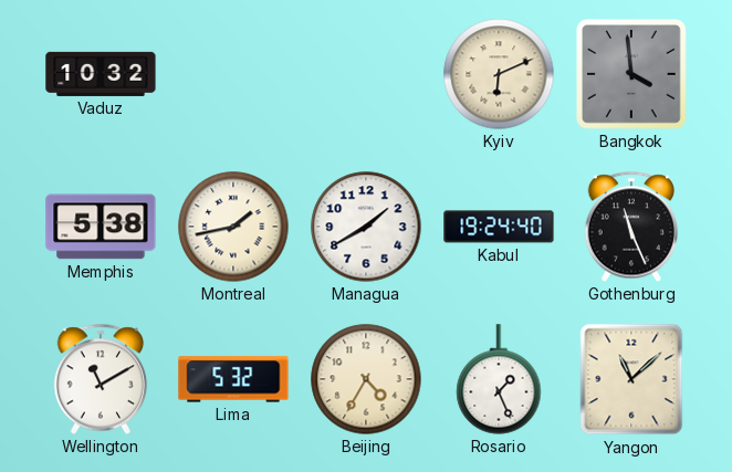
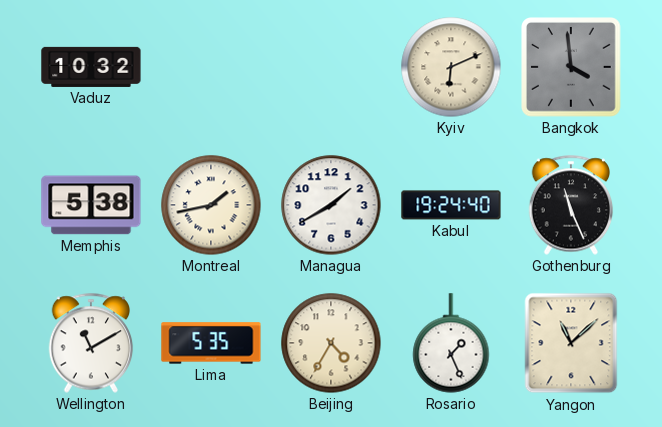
Lima: 5:32 -> 5:35
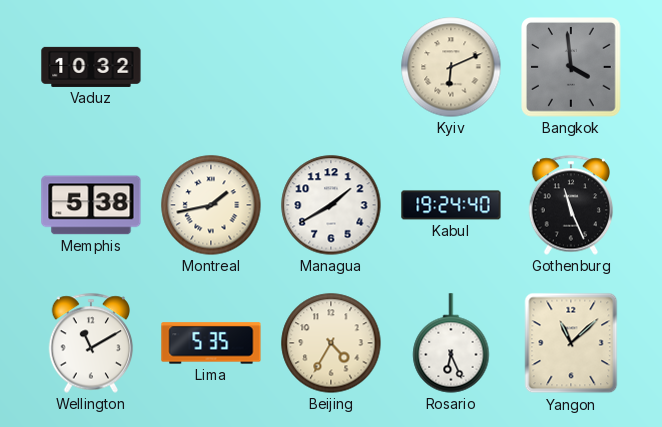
Rosario: 1:26 -> 6:26
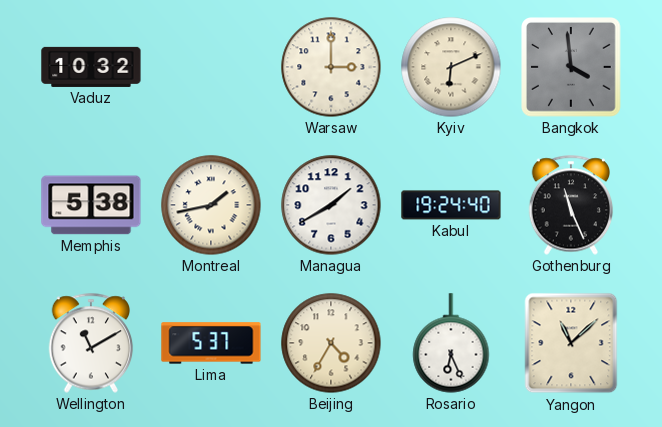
Warsaw: none -> 3:00
Lima: 5:35 -> 5:37
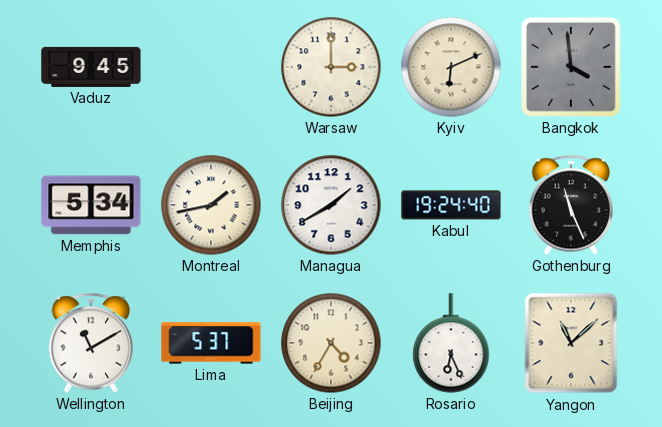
Vaduz: 10:32 -> 9:45
Memphis: 5:38 -> 5:34
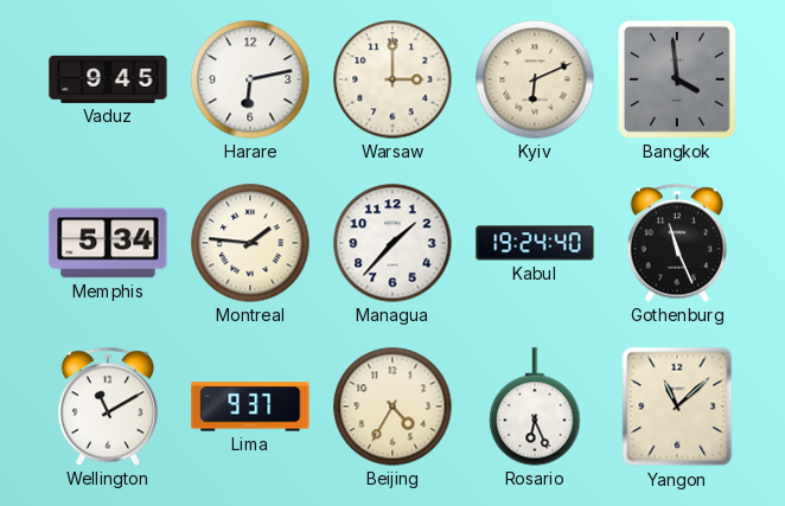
Harare: none -> 6:13
Montreal: 1:43 -> 1:46
Managua: 1:40 -> 1:37
Lima: 5:37 -> 9:37
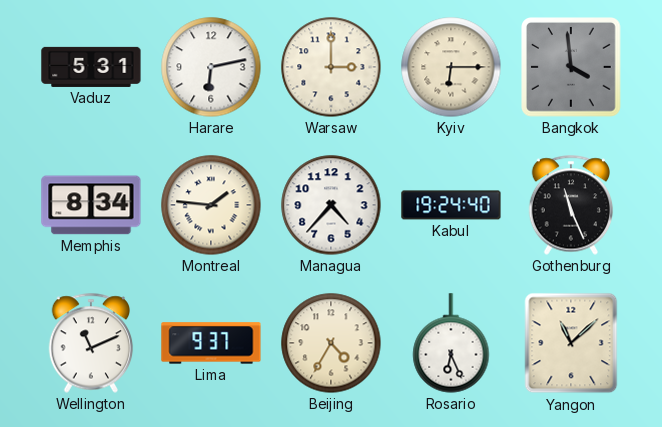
Vaduz: 9:45 -> 5:31
Kyiv: 6:11 -> 6:15
Memphis: 5:34 -> 8:34
Managua: 1:37 -> 4:37
Wellington: 11:10 -> 11:11
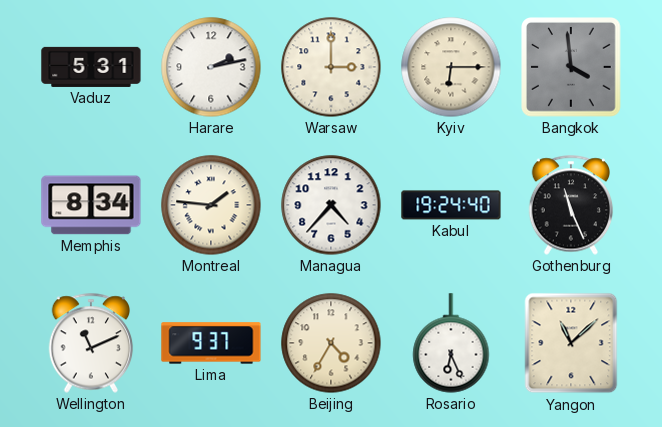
Harare: 6:13 -> 2:13
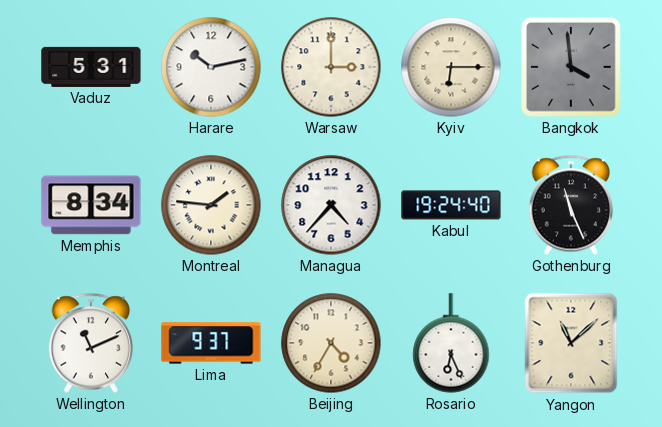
Harare: 2:13 -> 10:13
